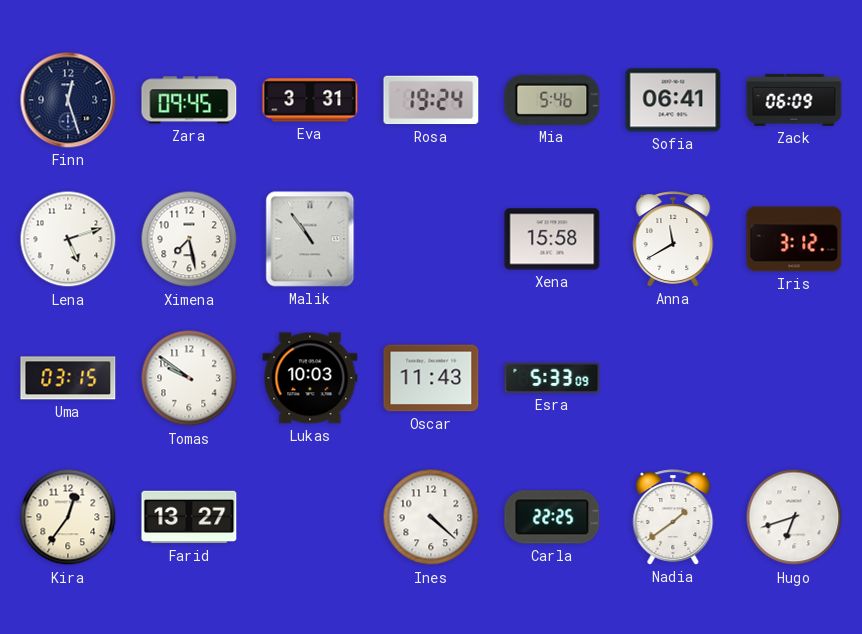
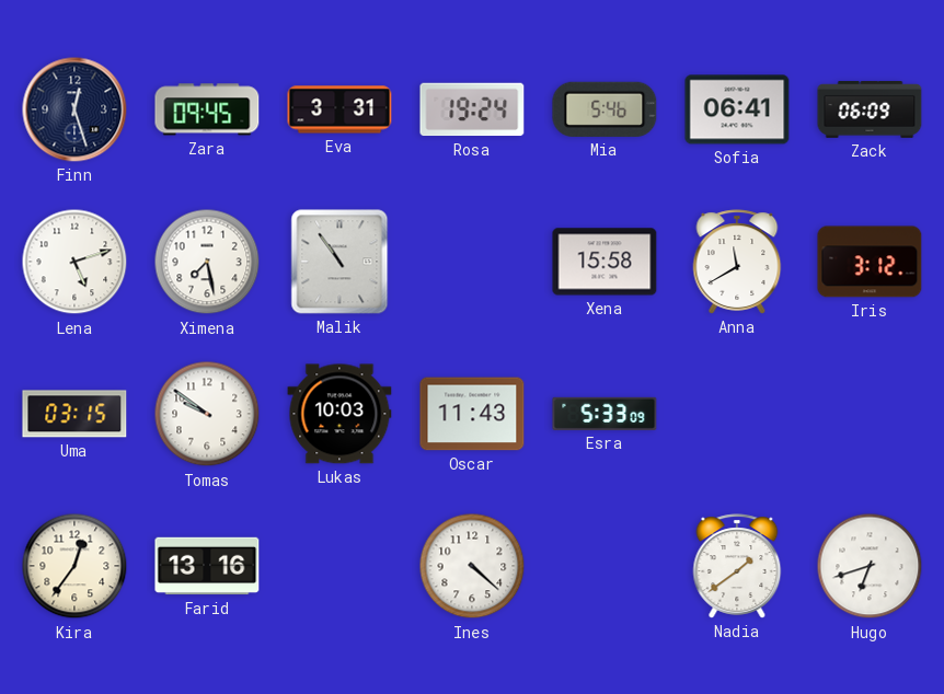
Farid: 13:27 -> 13:16
Carla: 22:25 -> none
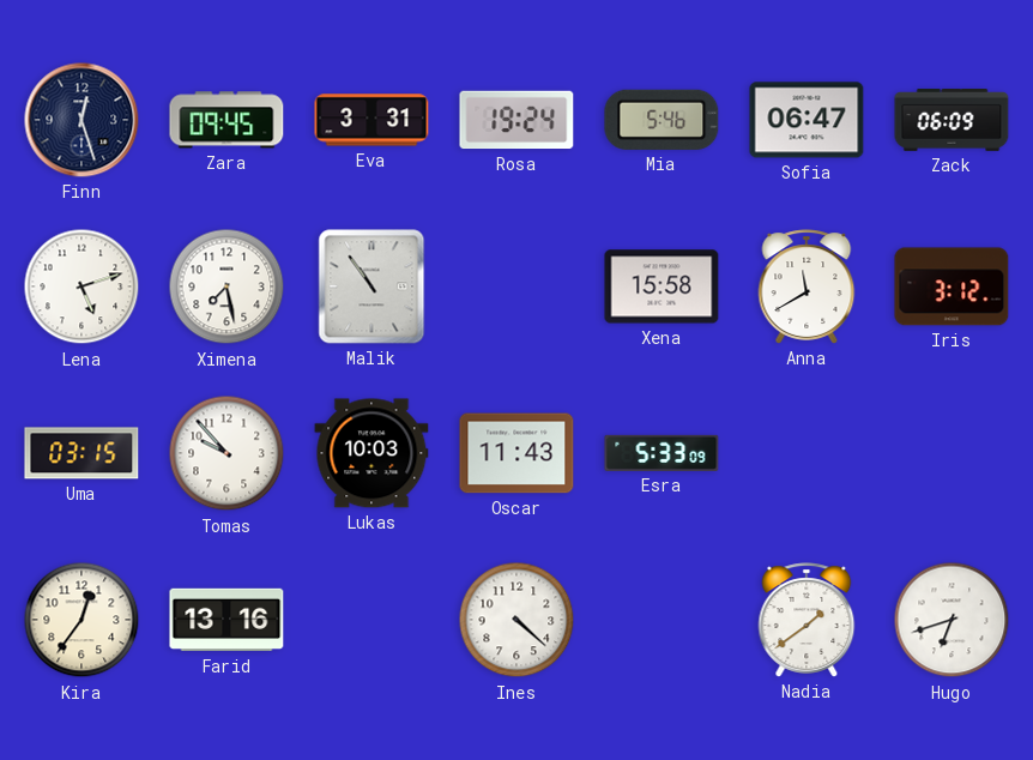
Sofia: 06:41 -> 06:47
Tomas: 9:51 -> 9:53
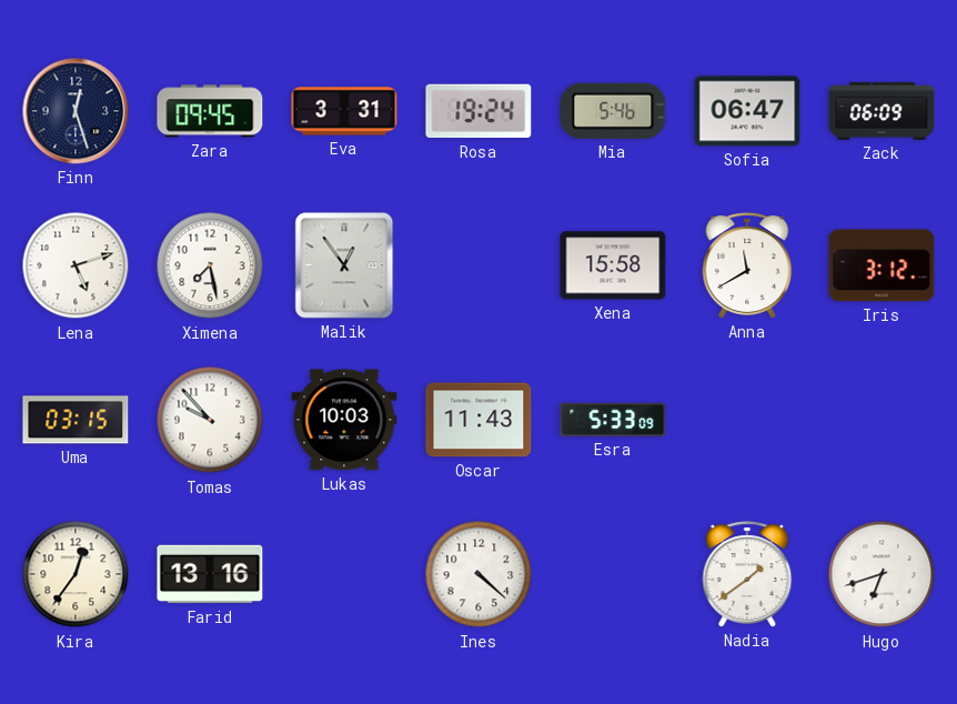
Malik: 10:54 -> 12:54
